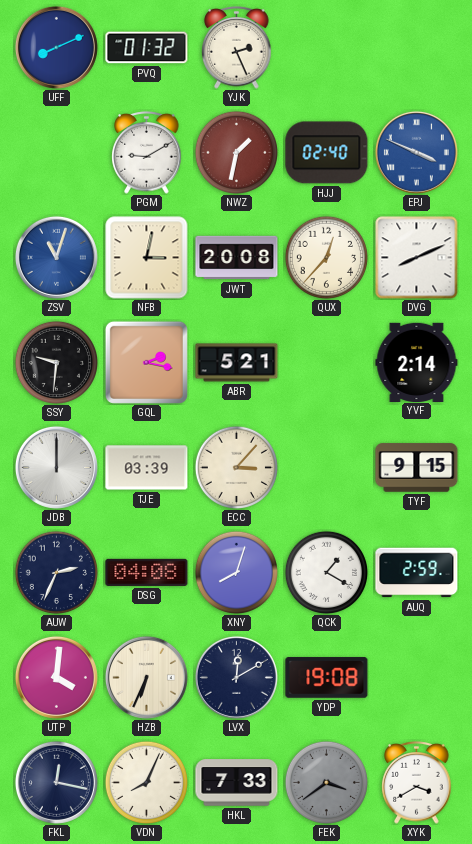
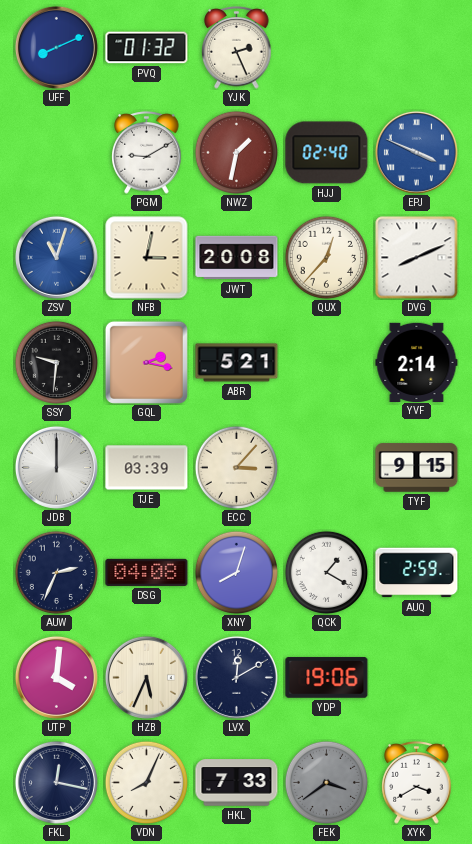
HZB: 6:34 -> 5:34
YDP: 19:08 -> 19:06
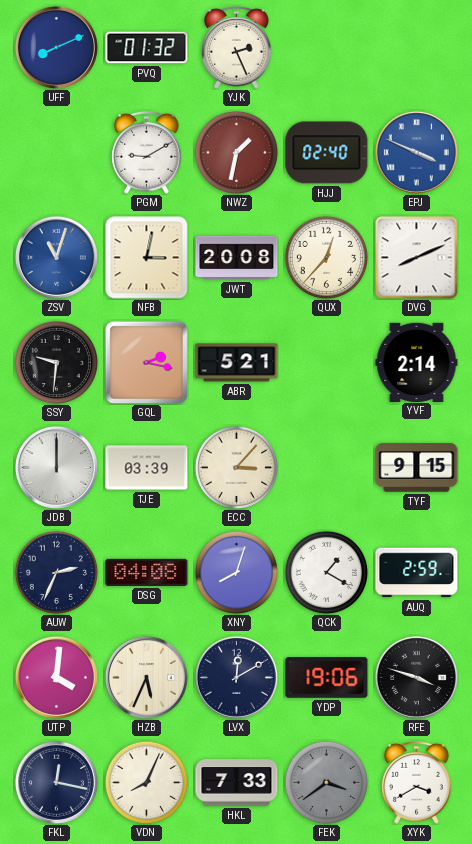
RFE: none -> 3:48
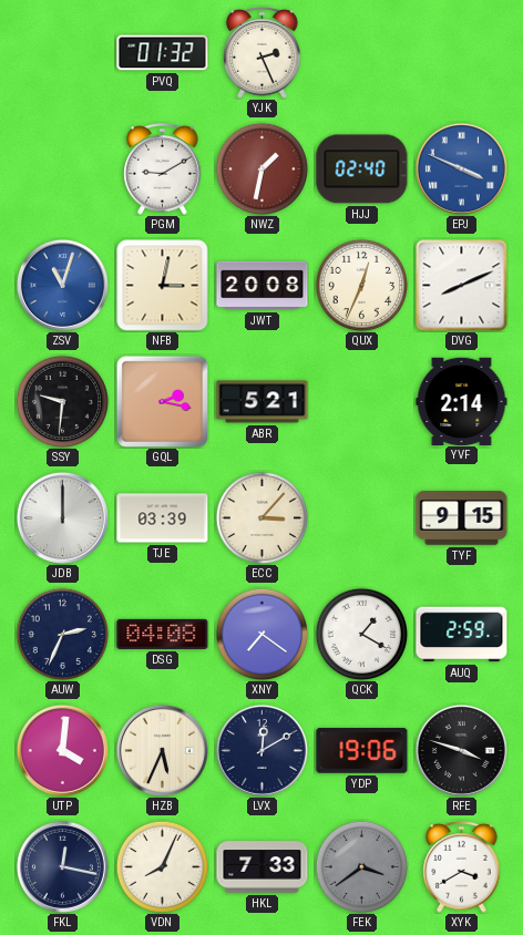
UFF: 8:11 -> none
QUX: 12:37 -> 12:34
XNY: 8:03 -> 7:21
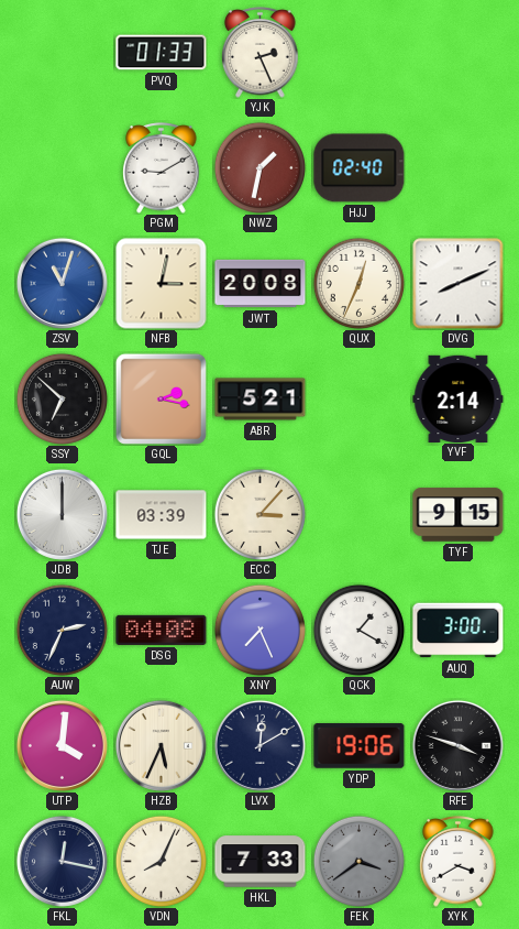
PVQ: 01:32 -> 01:33
EPJ: 3:49 -> none
SSY: 9:31 -> 6:52
XNY: 7:21 -> 7:26
AUQ: 2:59 -> 3:00
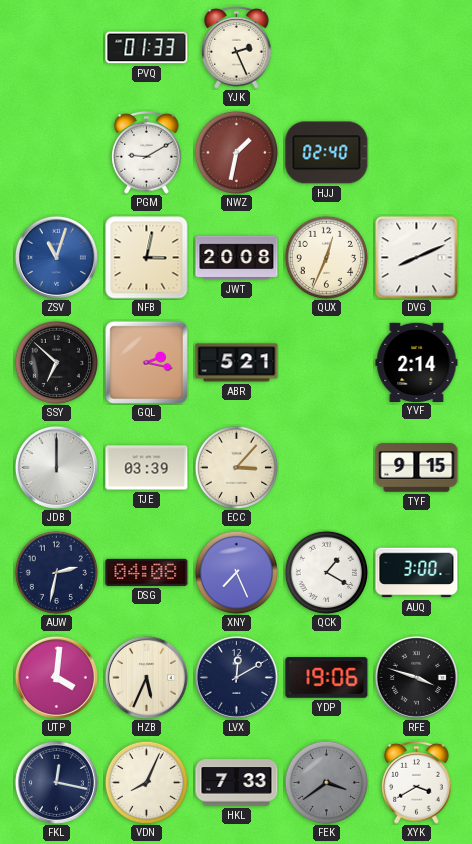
AUW: 2:34 -> 2:32
